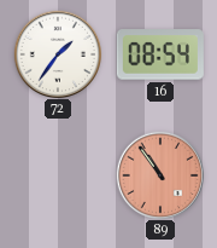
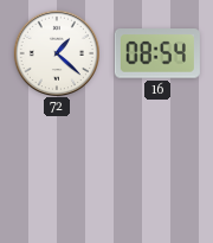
72: 1:36 -> 1:22
89: 10:54 -> none
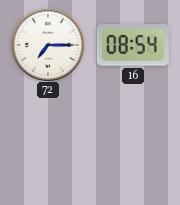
72: 1:22 -> 7:15
